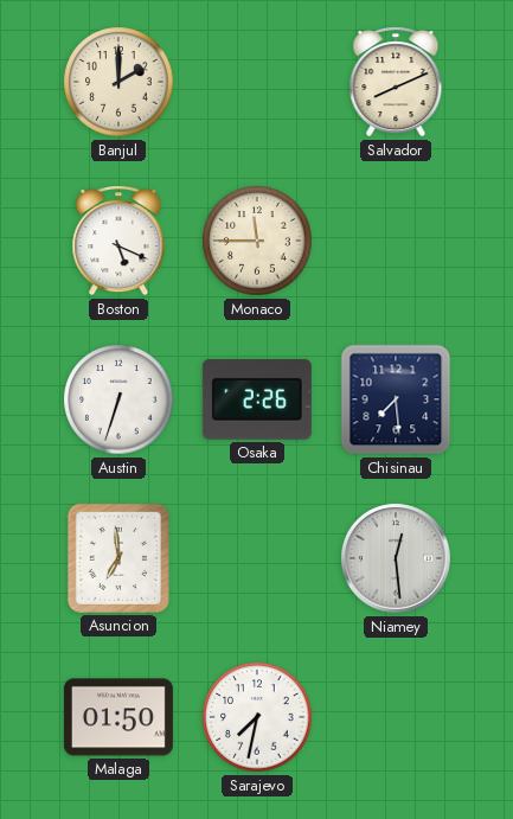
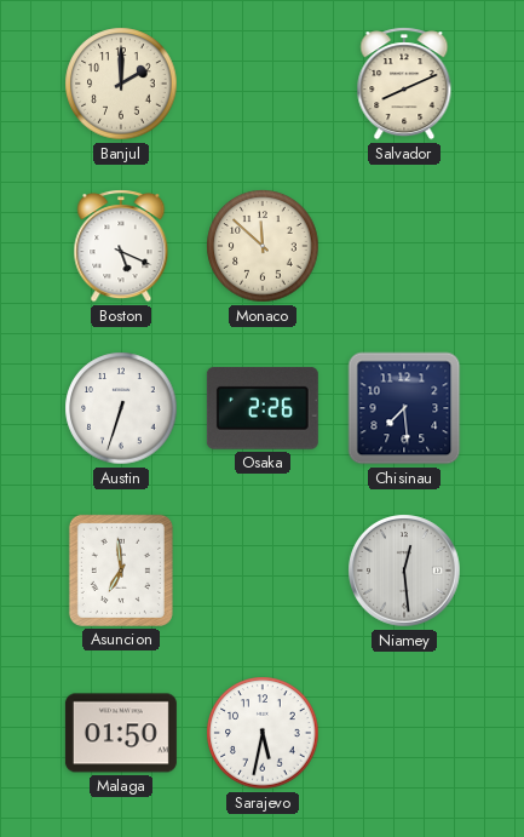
Monaco: 11:45 -> 11:52
Sarajevo: 7:32 -> 5:32
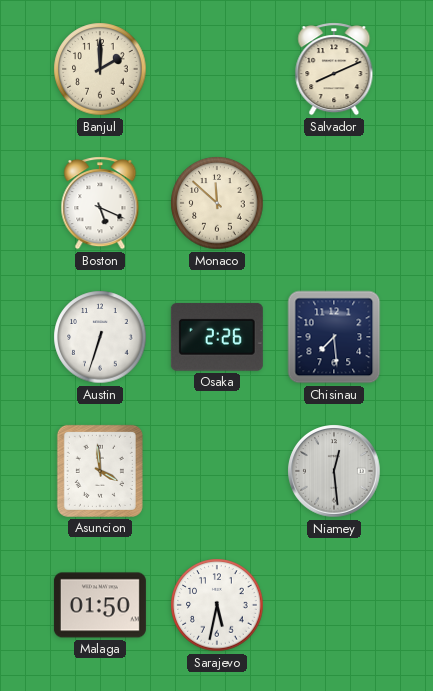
Asuncion: 6:59 -> 3:59
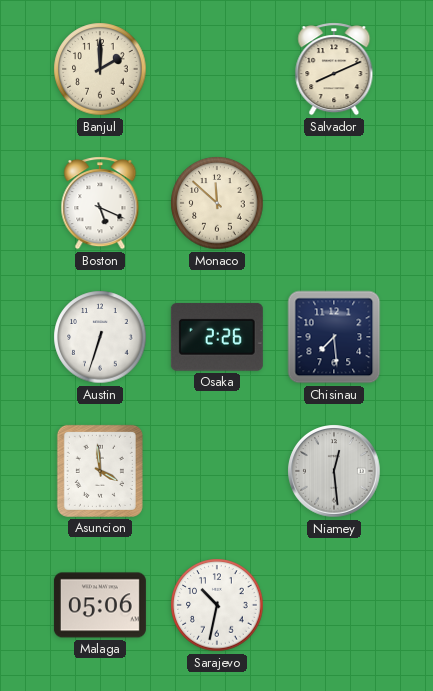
Malaga: 01:50 -> 05:06
Sarajevo: 5:32 -> 10:32
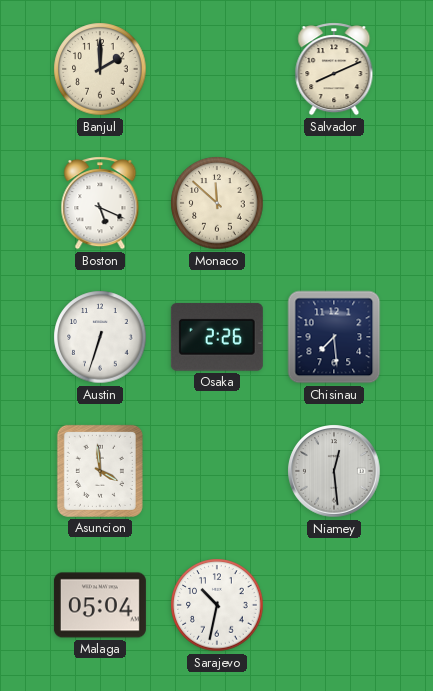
Malaga: 05:06 -> 05:04
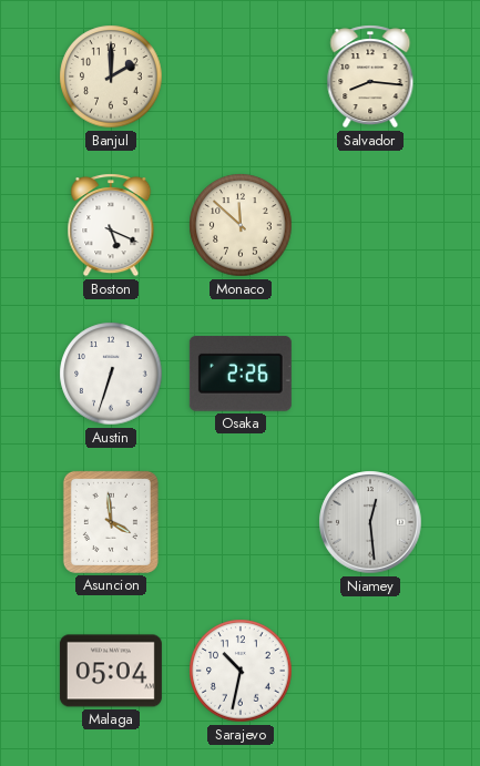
Salvador: 8:11 -> 8:16
Chisinau: 7:29 -> none
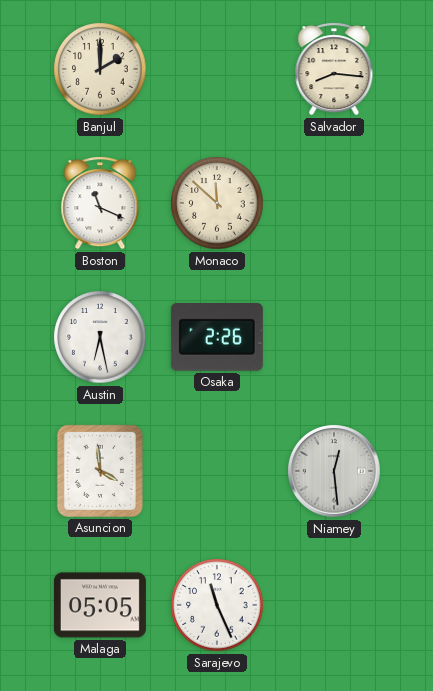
Boston: 5:19 -> 11:19
Austin: 6:33 -> 6:28
Malaga: 05:04 -> 05:05
Sarajevo: 10:32 -> 11:26
